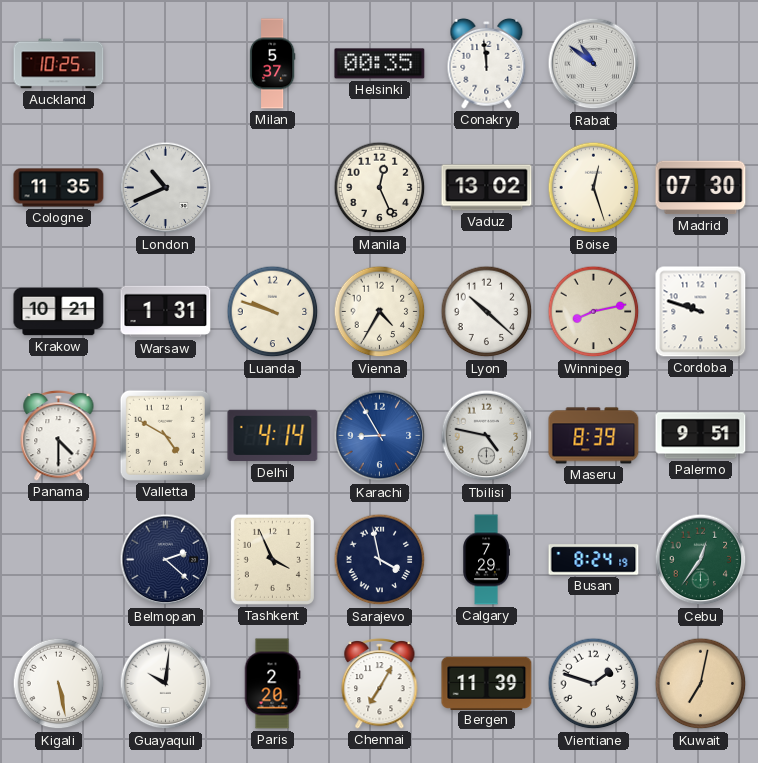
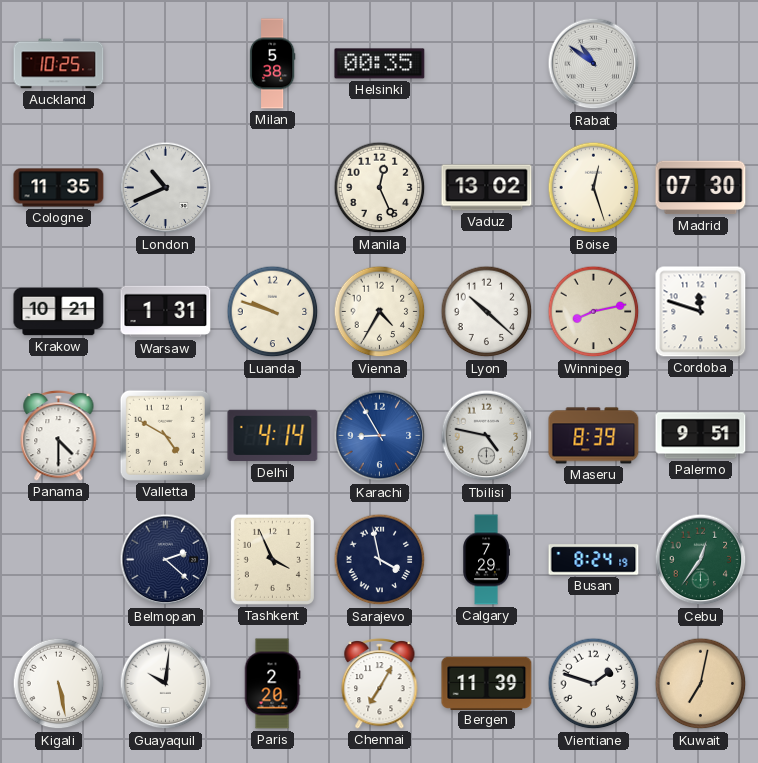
Milan: 5:37 -> 5:38
Conakry: 11:59 -> none
Cordoba: 9:48 -> 11:48
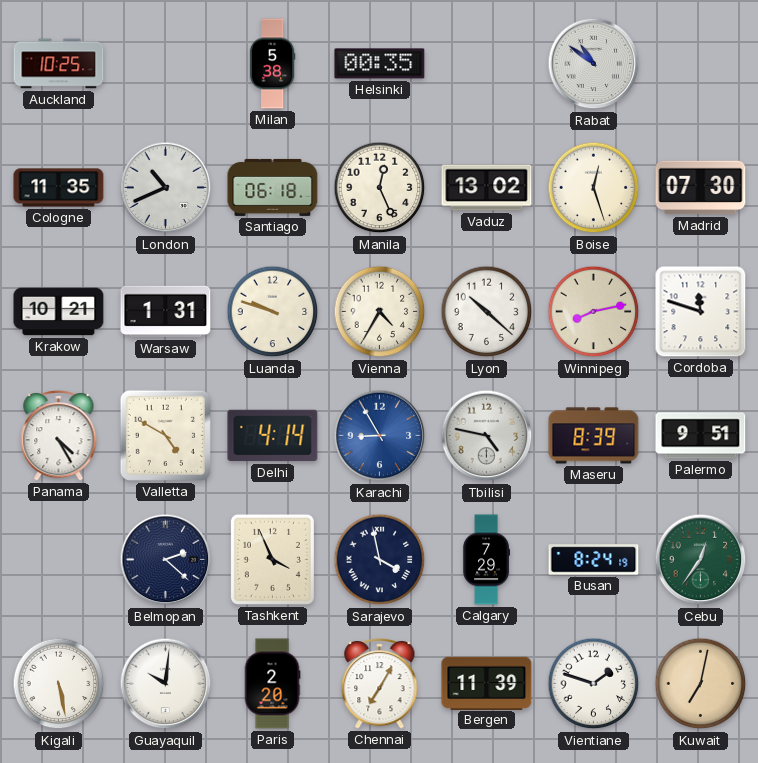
Santiago: none -> 06:18
Panama: 4:30 -> 4:25
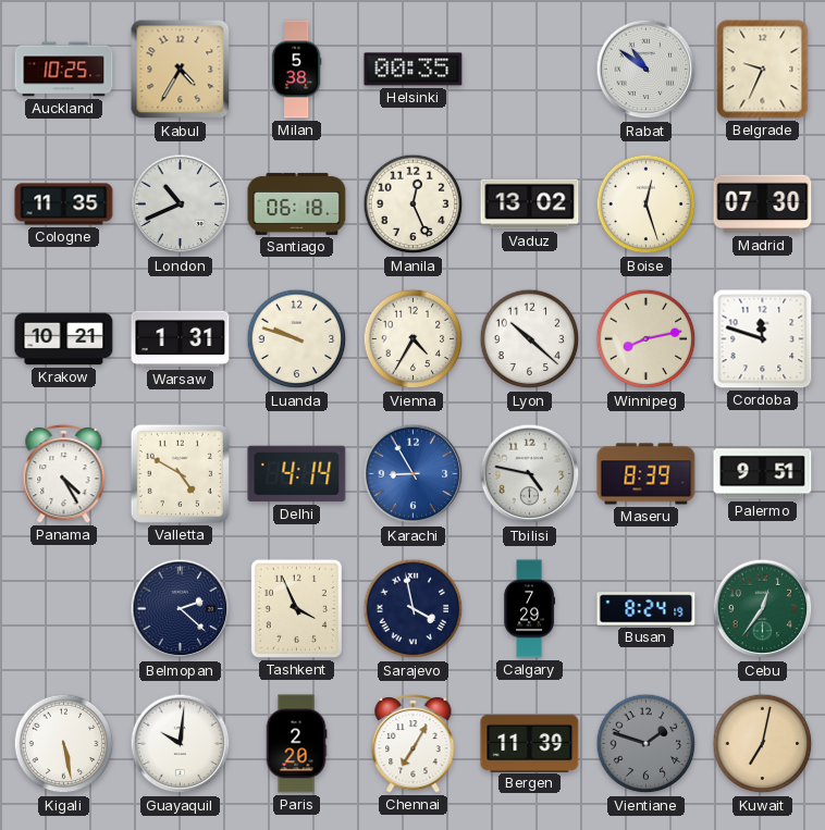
Kabul: none -> 4:35
Belgrade: none -> 9:34
Vientiane dial: white -> grey
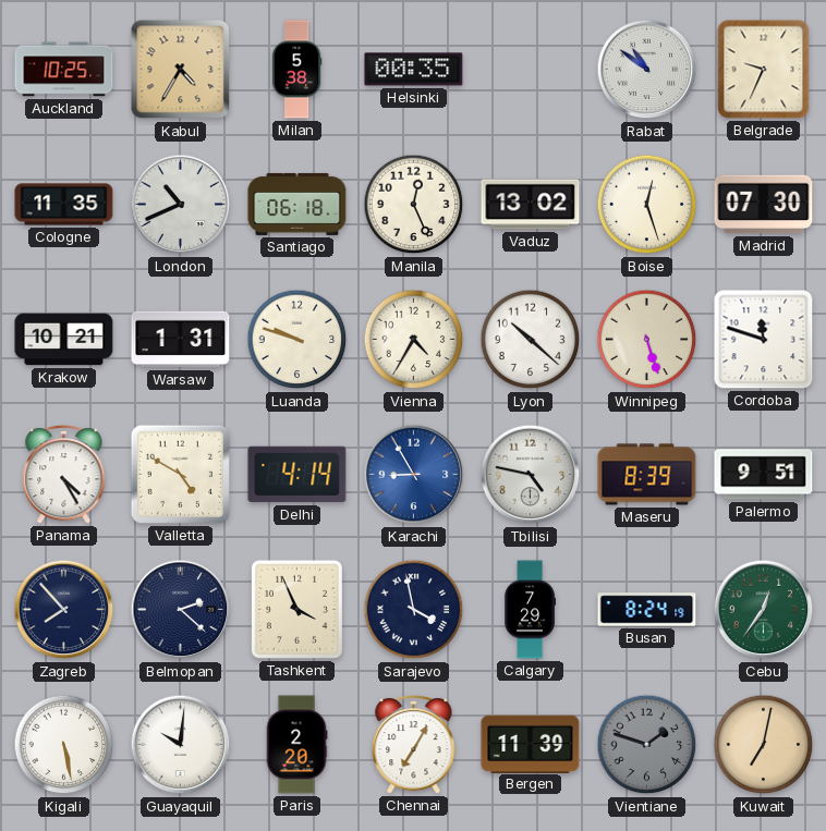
Winnipeg: 8:13 -> 5:27
Zagreb: none -> 7:53
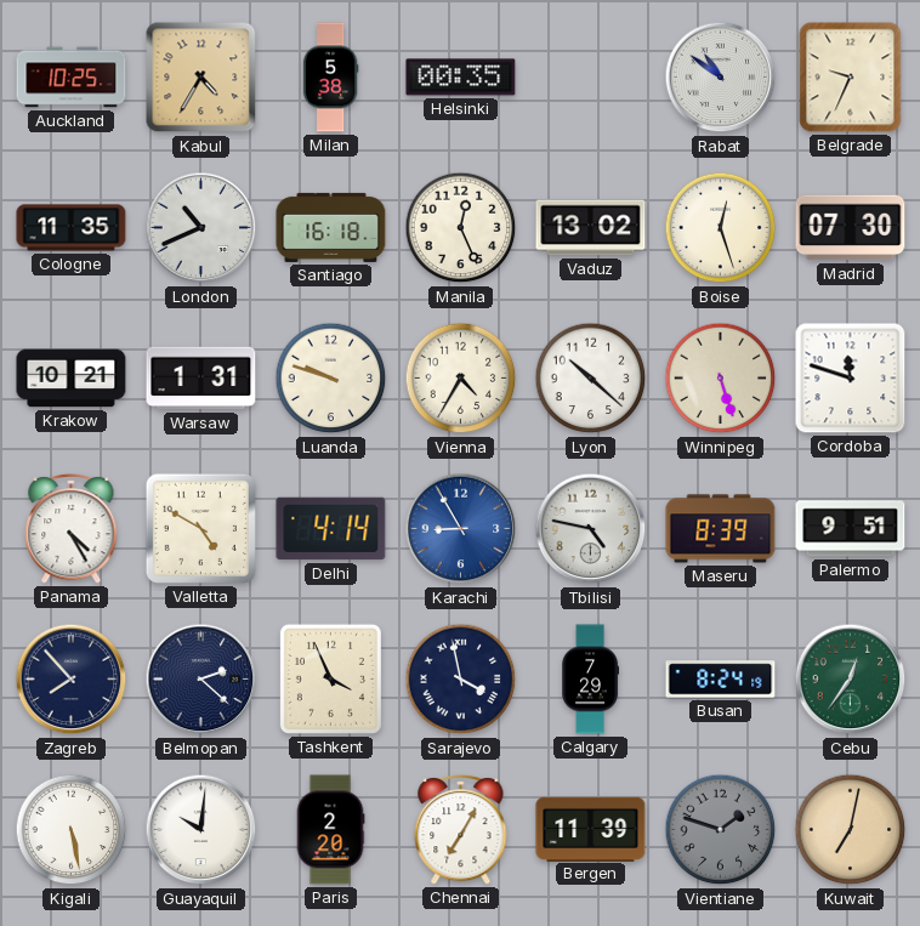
Santiago: 06:18 -> 16:18
